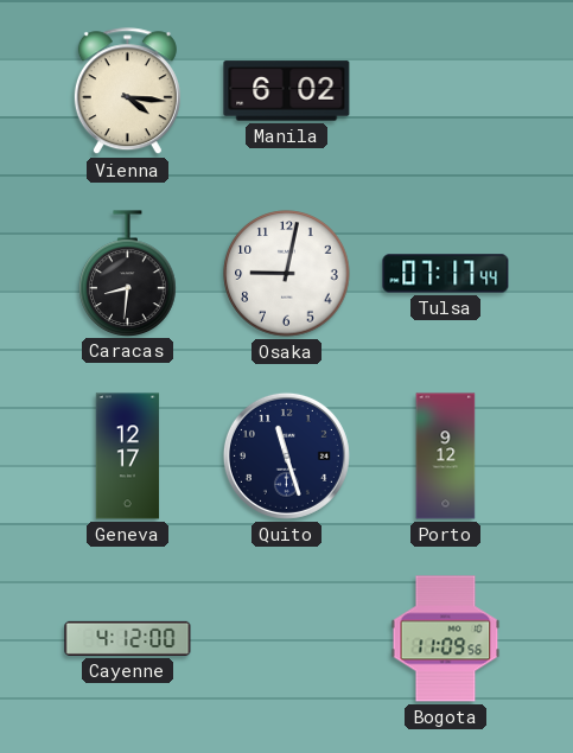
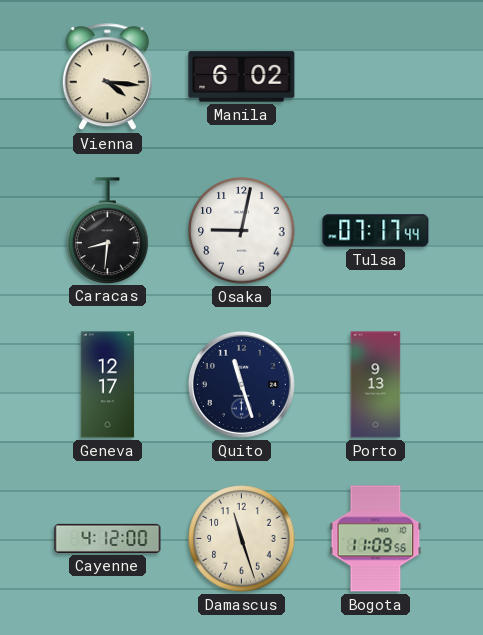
Porto: 9:12 -> 9:13
Damascus: none -> 11:27
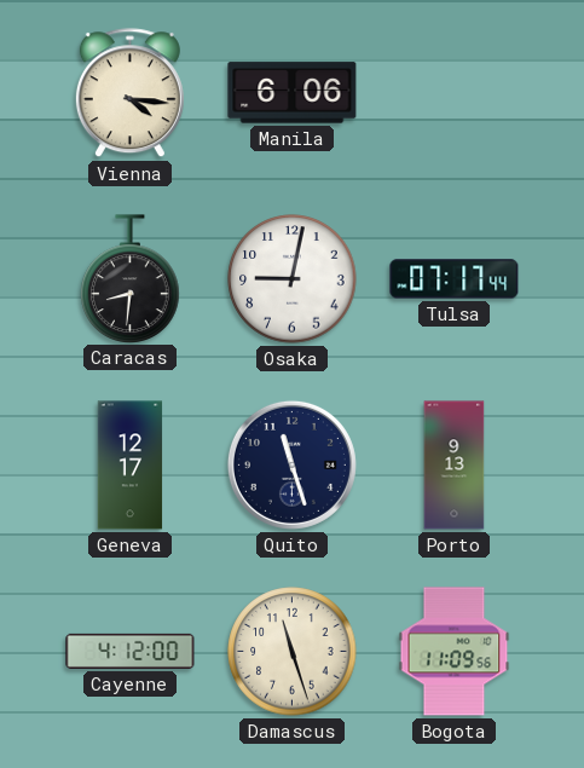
Manila: 6:02 -> 6:06
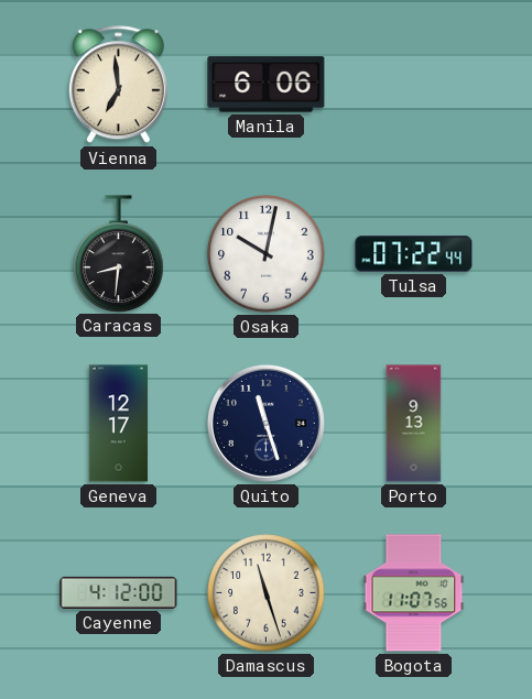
Vienna: 4:16 -> 6:59
Osaka: 9:02 -> 10:02
Tulsa: 07:17 -> 07:22
Bogota: 11:09 -> 11:07
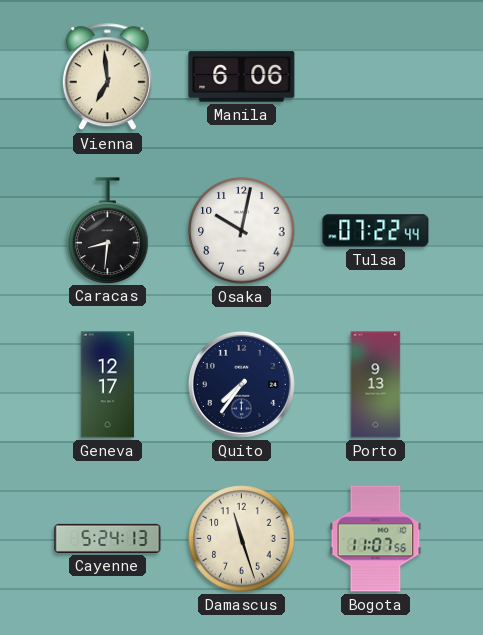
Quito: 11:27 -> 7:36
Cayenne: 4:12 -> 5:24
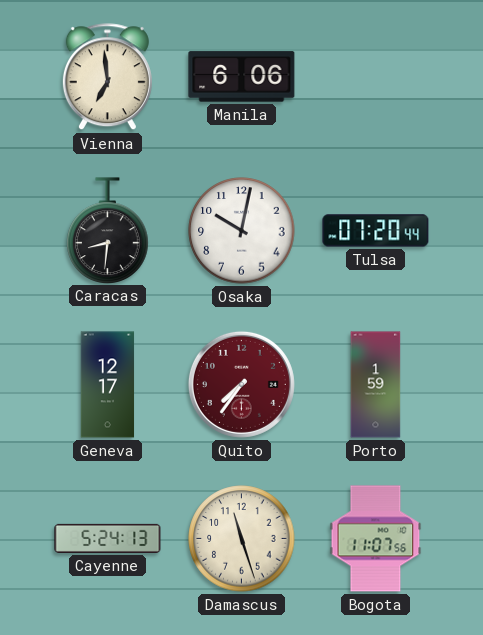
Tulsa: 07:22 -> 07:20
Quito dial: navy -> burgundy
Porto: 9:13 -> 1:59
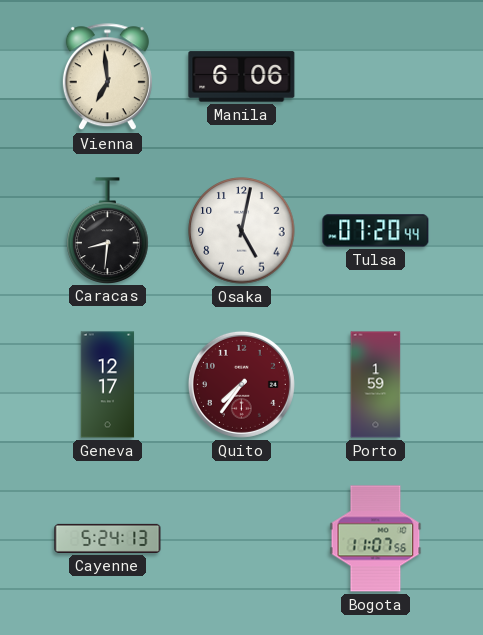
Osaka: 10:02 -> 5:02
Damascus: 11:27 -> none
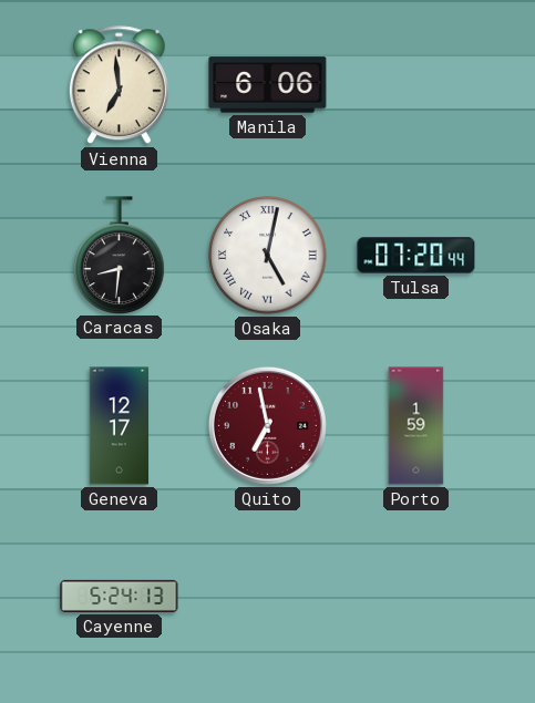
Osaka numerals: Arabic -> Roman
Quito: 7:36 -> 6:58
Bogota: 11:07 -> none
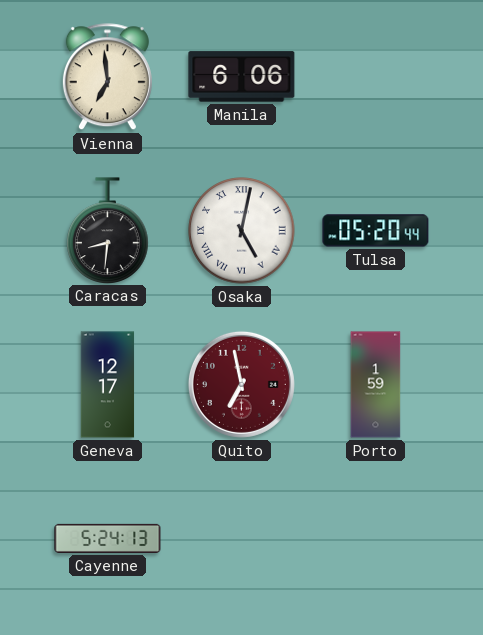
Tulsa: 07:20 -> 05:20
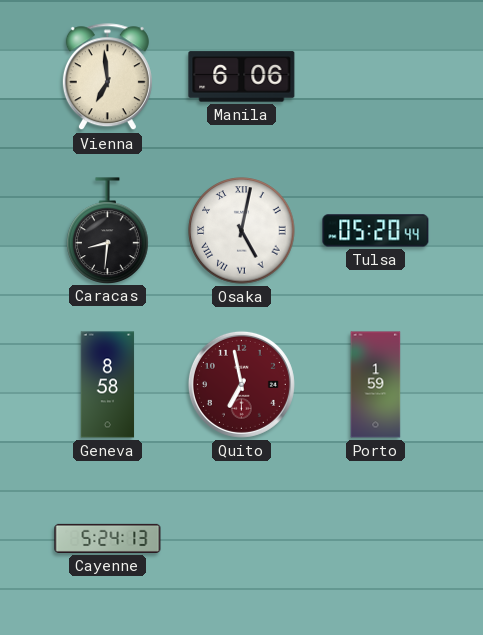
Geneva: 12:17 -> 8:58
